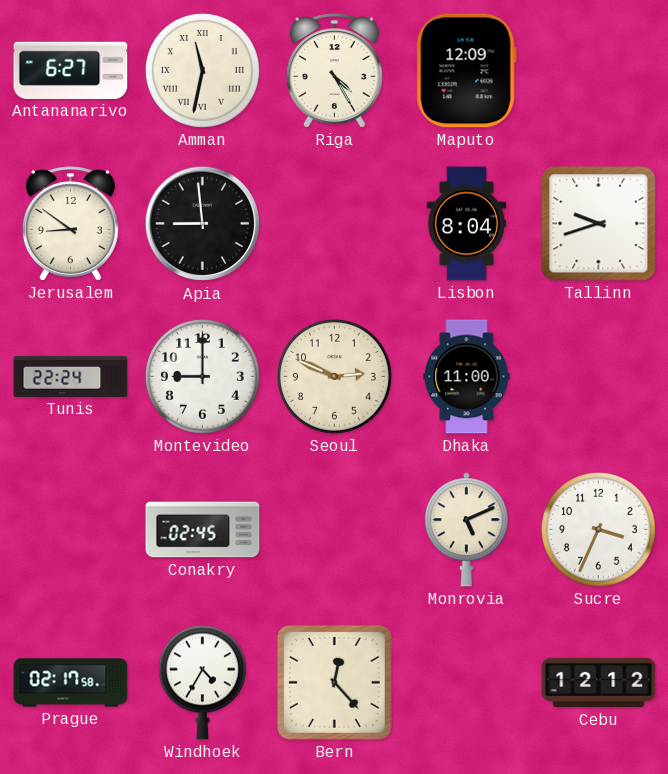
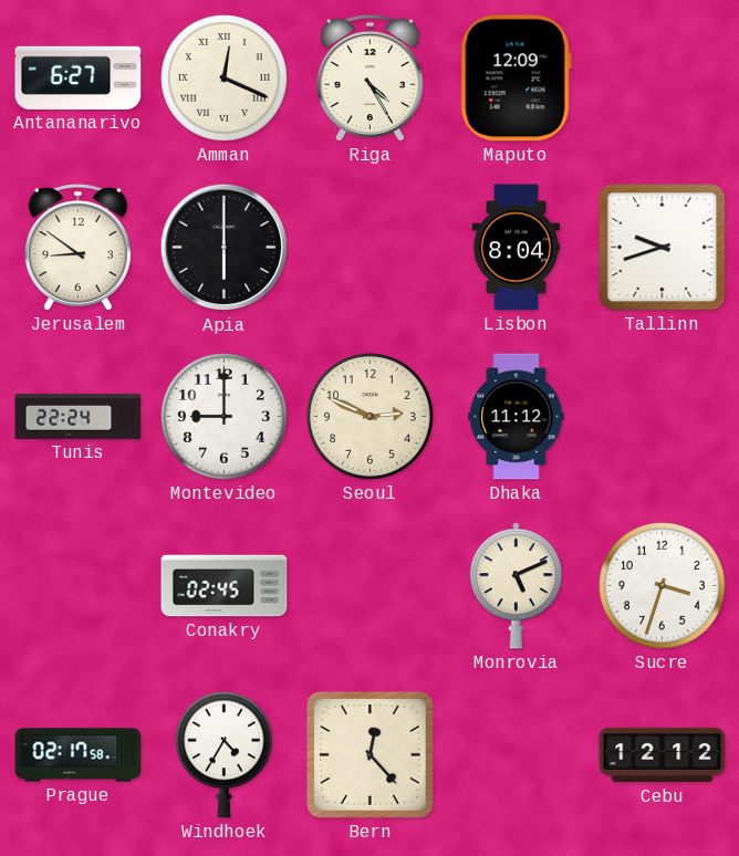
Amman: 11:32 -> 12:19
Apia: 8:59 -> 6:00
Dhaka: 11:00 -> 11:12
Sucre: 3:34 -> 3:33
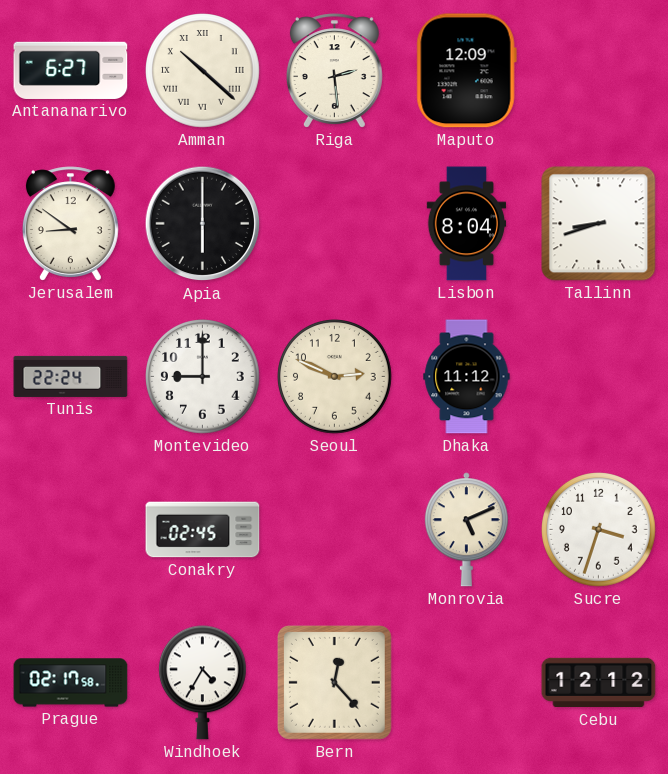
Amman: 12:19 -> 10:22
Riga: 4:25 -> 2:29
Tallinn: 9:42 -> 8:42
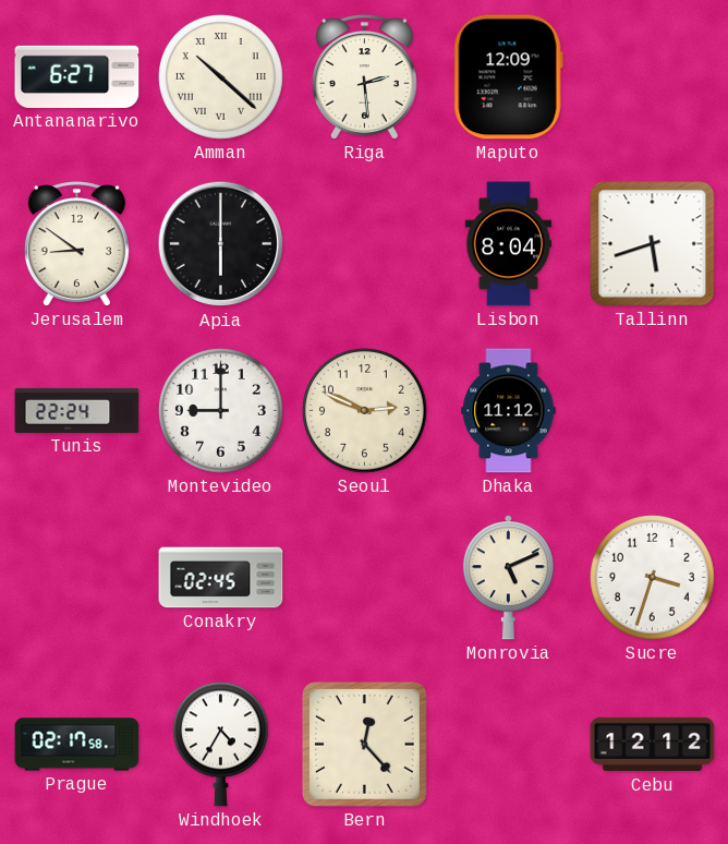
Tallinn: 8:42 -> 5:42
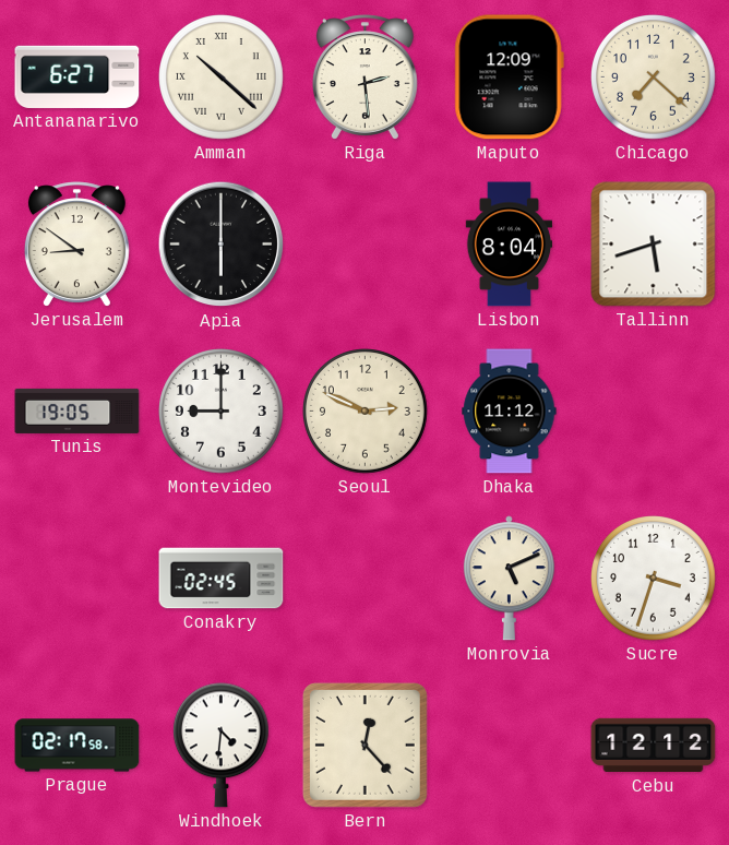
Chicago: none -> 7:22
Tunis: 22:24 -> 19:05
Windhoek: 4:35 -> 4:31
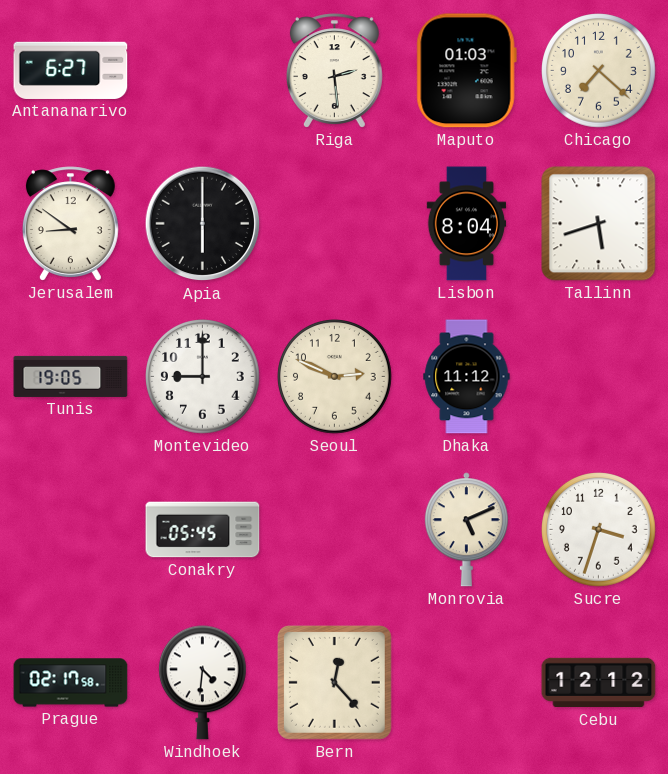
Amman: 10:22 -> none
Maputo: 12:09 -> 01:03
Conakry: 02:45 -> 05:45
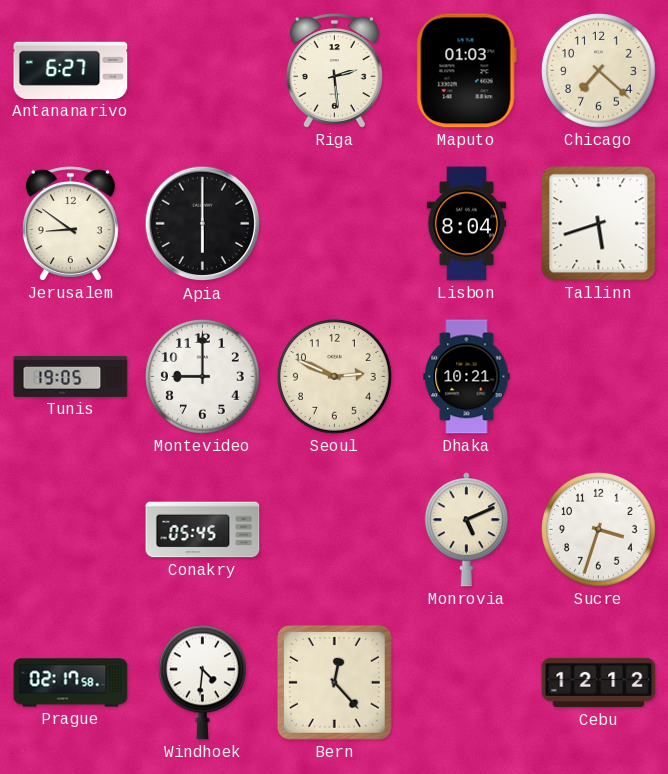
Dhaka: 11:12 -> 10:21
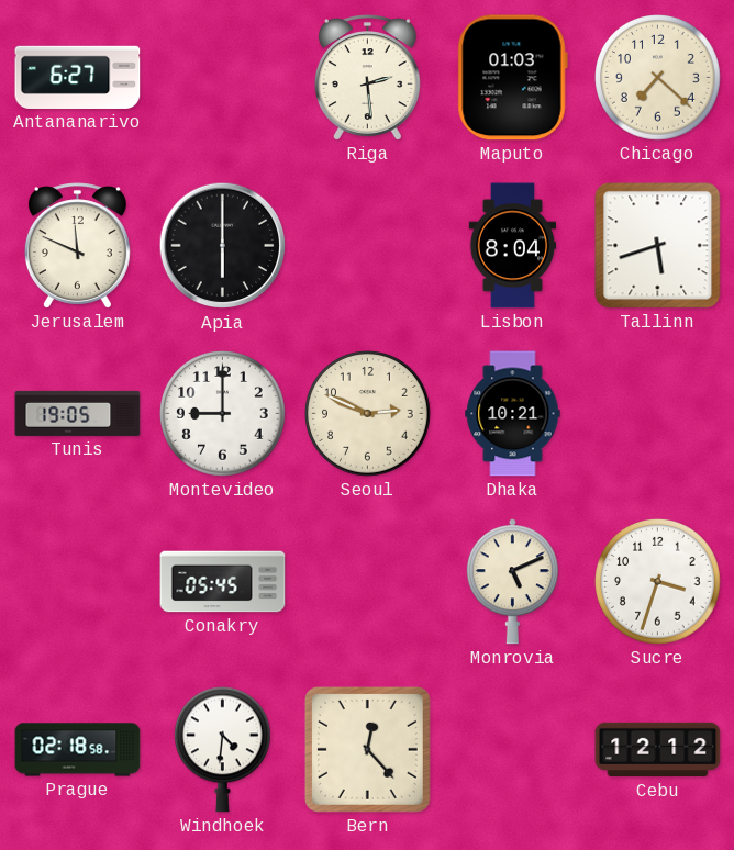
Jerusalem: 8:51 -> 11:49
Prague: 02:17 -> 02:18
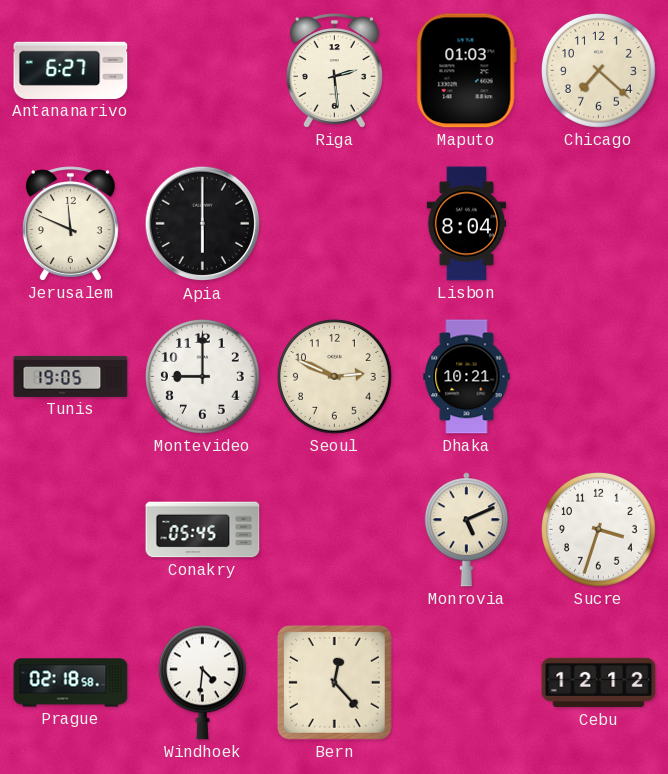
Tallinn: 5:42 -> none
